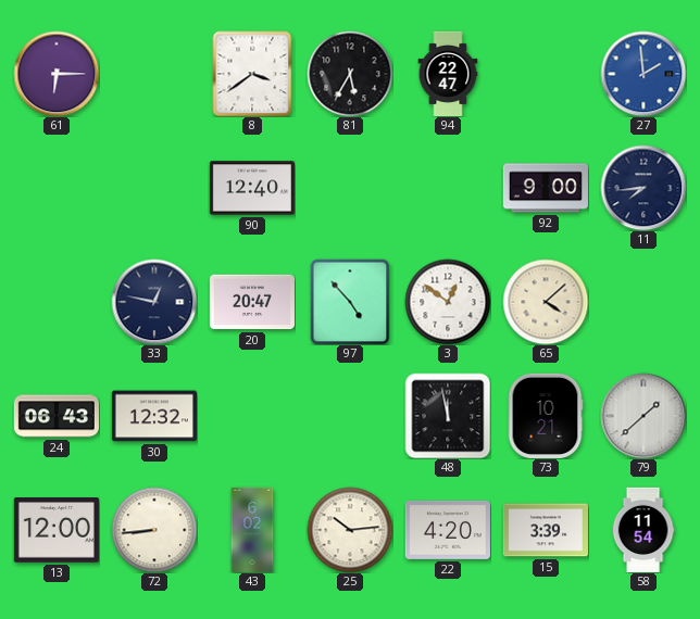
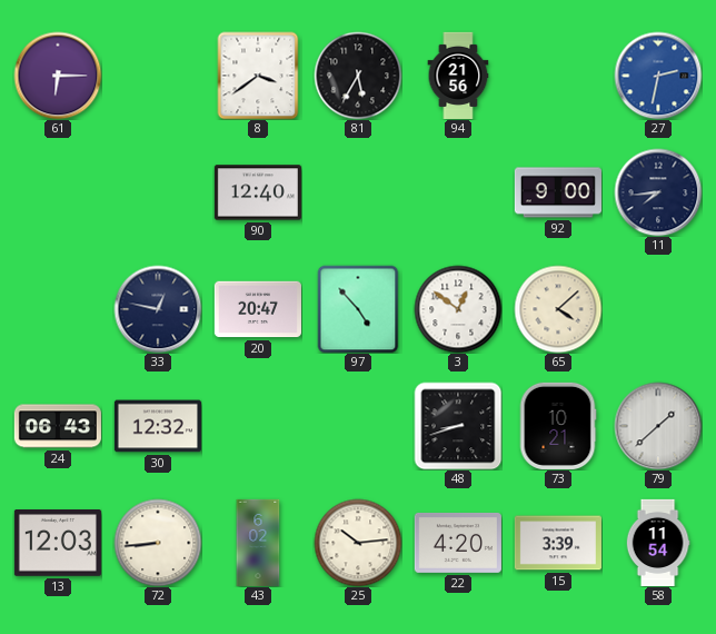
94: 22:47 -> 21:56
27: 1:59 -> 2:32
48: 11:58 -> 8:42
13: 12:00 -> 12:03
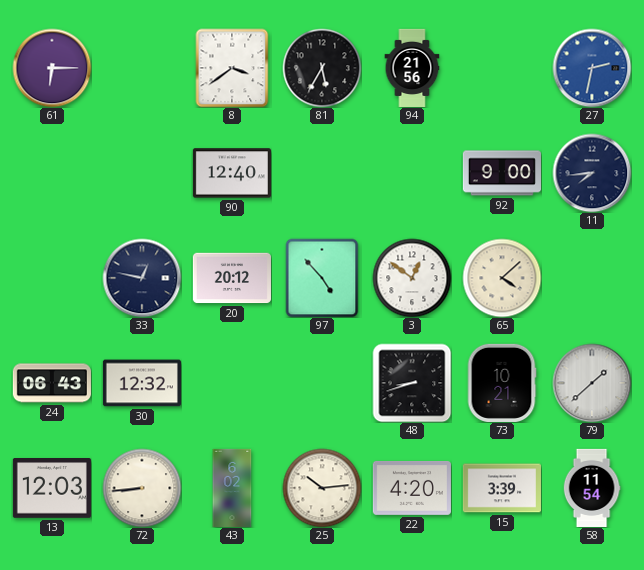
20: 20:47 -> 20:12
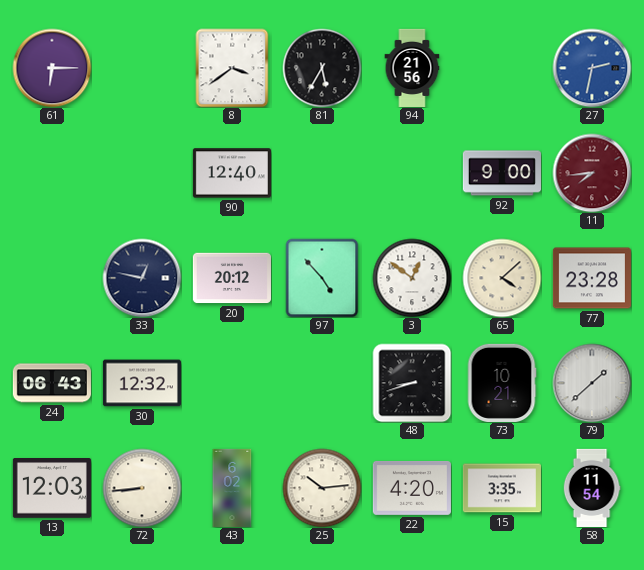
11 dial: navy -> burgundy
77: none -> 23:28
15: 3:39 -> 3:35
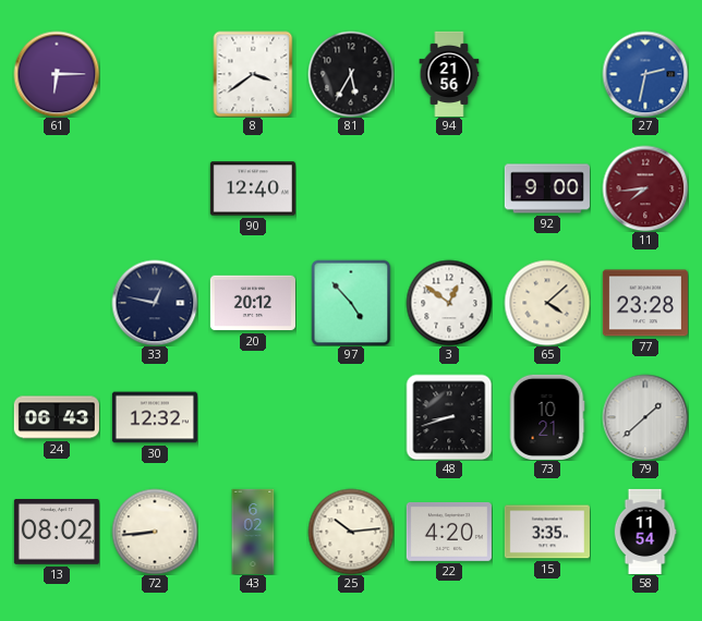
13: 12:03 -> 08:02
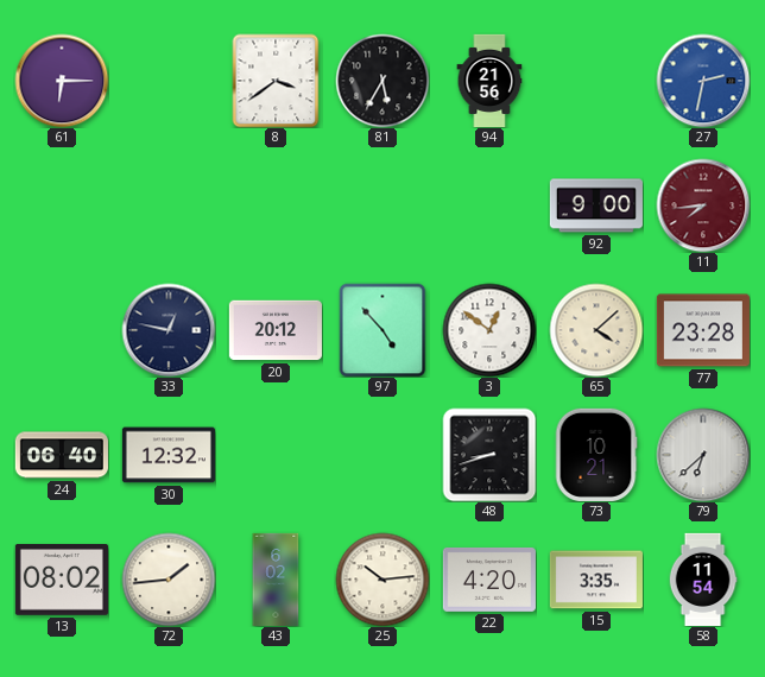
90: 12:40 -> none
24: 06:43 -> 06:40
79: 1:38 -> 6:38
72: 8:44 -> 1:44
